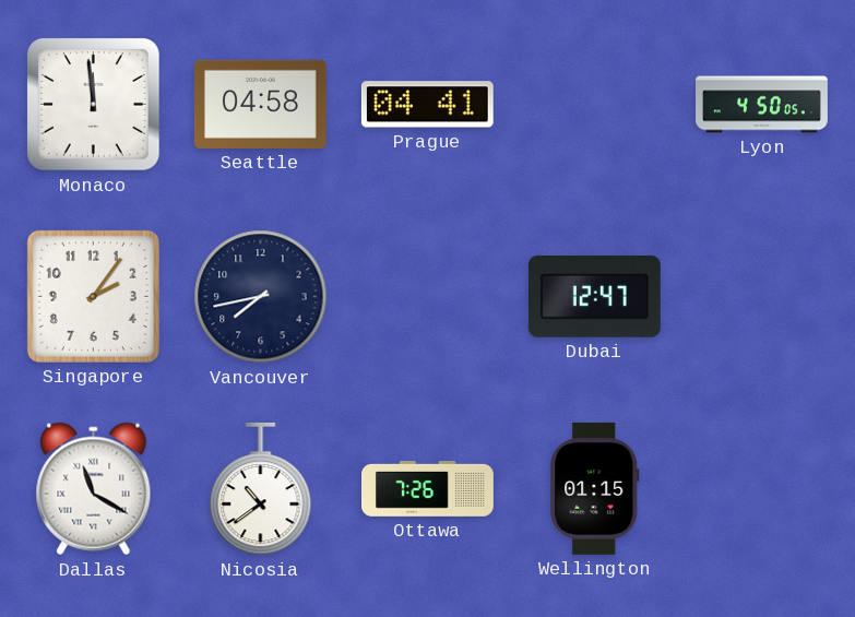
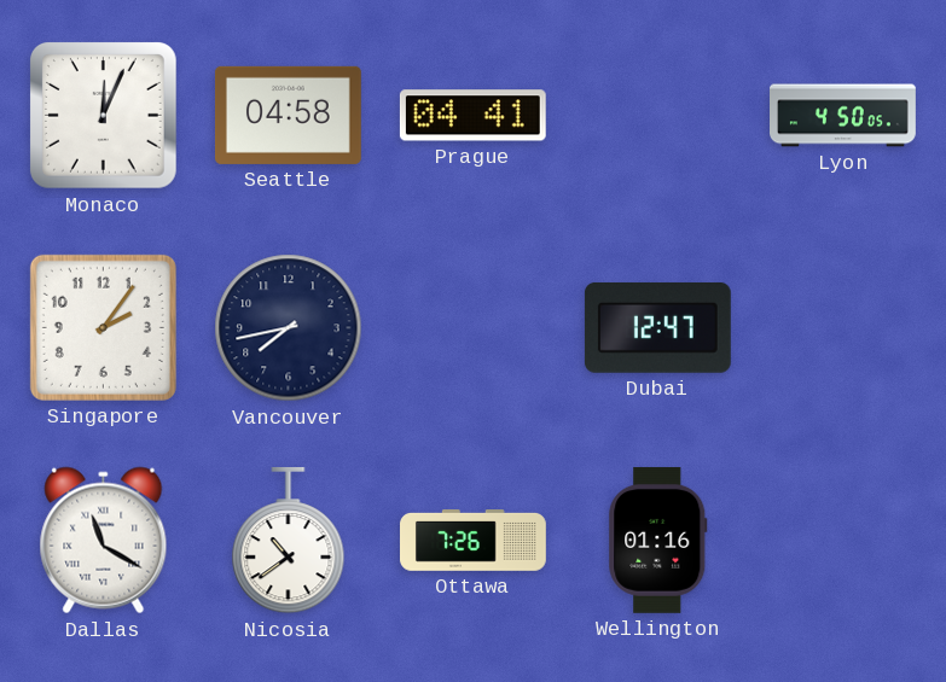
Monaco: 11:59 -> 12:04
Wellington: 01:15 -> 01:16
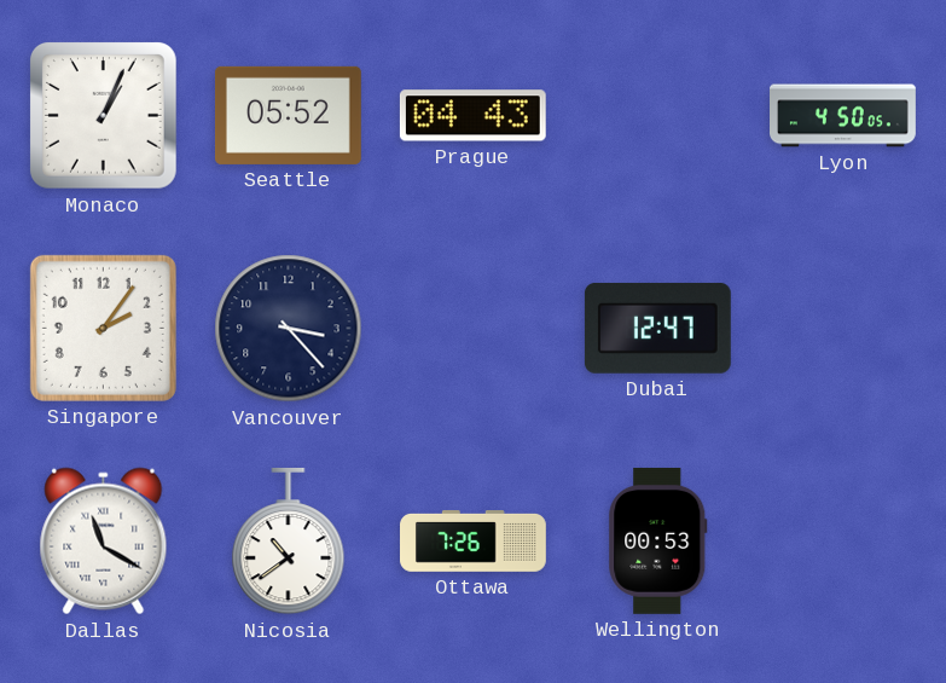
Monaco: 12:04 -> 1:04
Seattle: 04:58 -> 05:52
Prague: 04:41 -> 04:43
Vancouver: 7:43 -> 3:23
Wellington: 01:16 -> 00:53
